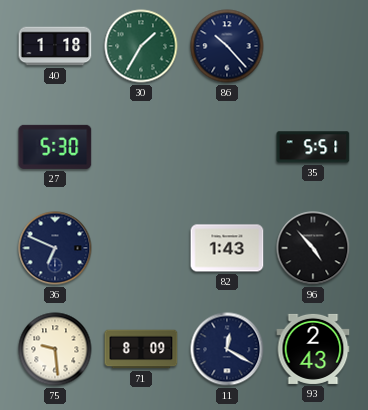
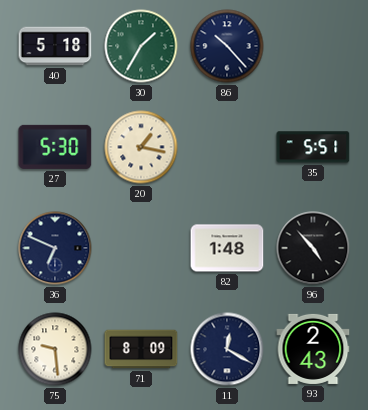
40: 1:18 -> 5:18
20: none -> 1:17
82: 1:43 -> 1:48
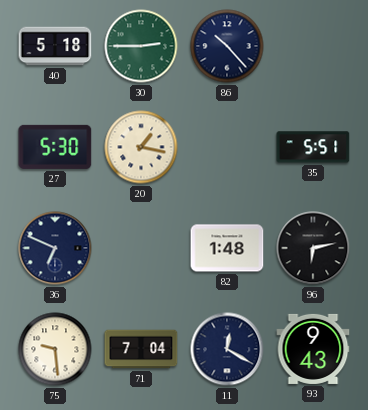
30: 1:35 -> 2:45
96: 4:53 -> 6:13
71: 8:09 -> 7:04
93: 2:43 -> 9:43
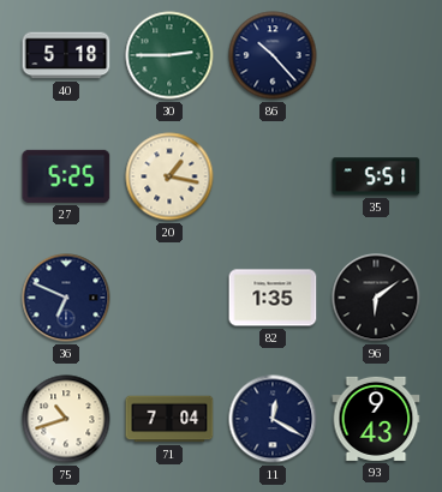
27: 5:30 -> 5:25
82: 1:48 -> 1:35
96: 6:13 -> 6:09
75: 9:29 -> 10:42
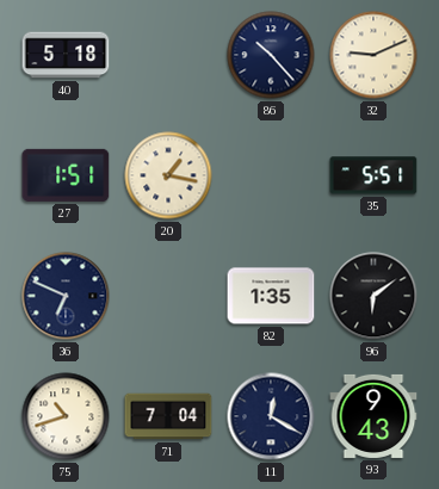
30: 2:45 -> none
32: none -> 9:11
27: 5:25 -> 1:51
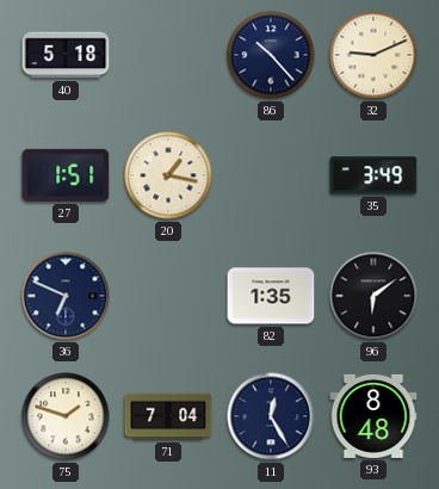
35: 5:51 -> 3:49
75: 10:42 -> 1:48
11: 12:20 -> 12:25
93: 9:43 -> 8:48
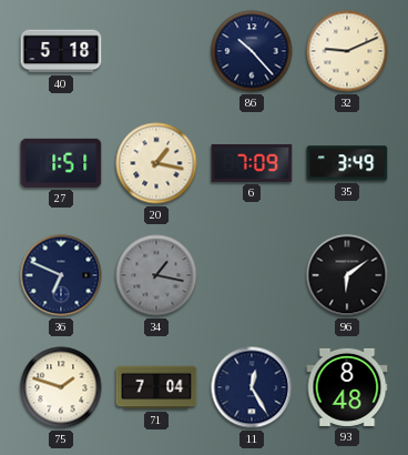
6: none -> 7:09
34: none -> 1:17
82: 1:35 -> none
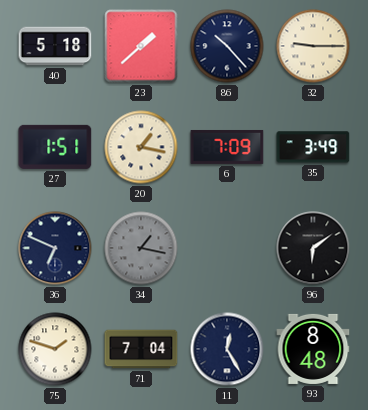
23: none -> 1:38
32: 9:11 -> 9:15
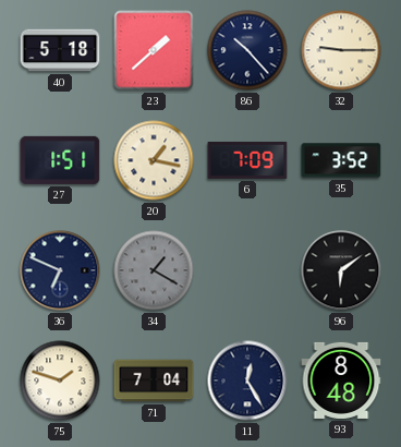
35: 3:49 -> 3:52
34: 1:17 -> 1:20
